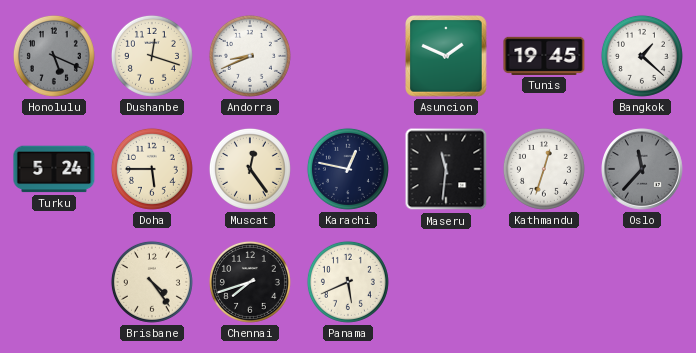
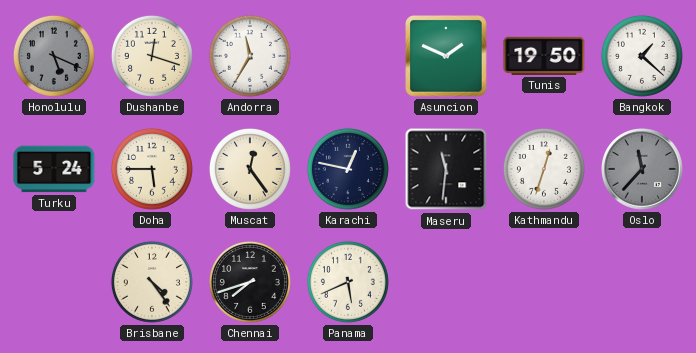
Andorra: 8:41 -> 11:35
Tunis: 19:45 -> 19:50
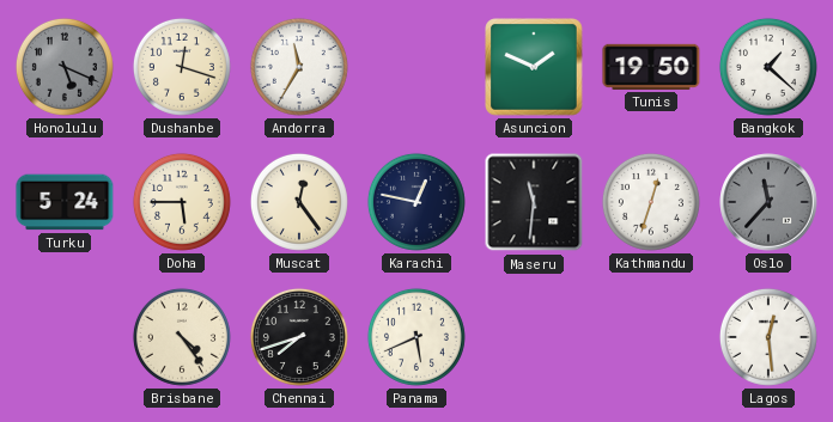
Lagos: none -> 12:29
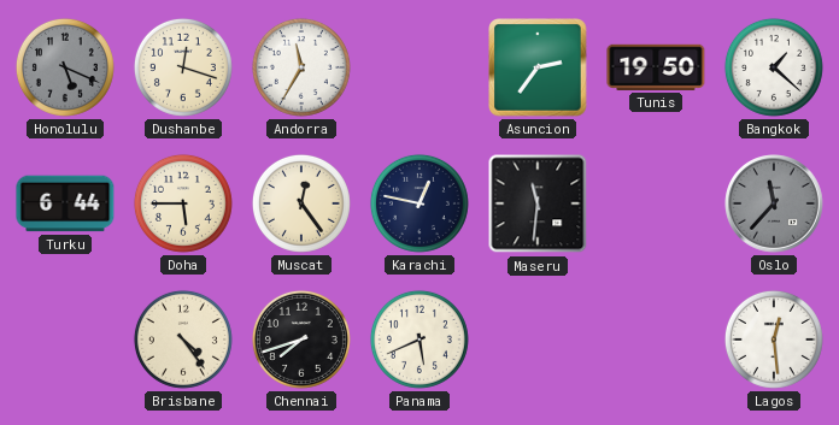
Asuncion: 1:49 -> 2:36
Turku: 5:24 -> 6:44
Kathmandu: 12:33 -> none
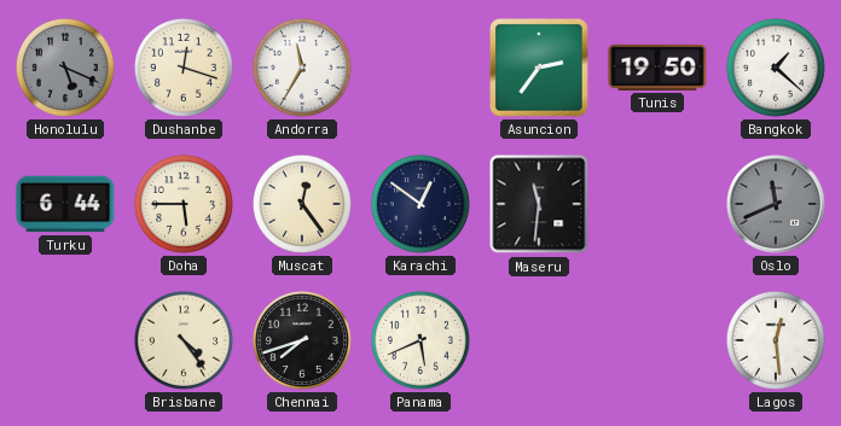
Karachi: 12:47 -> 12:51
Oslo: 11:37 -> 11:41
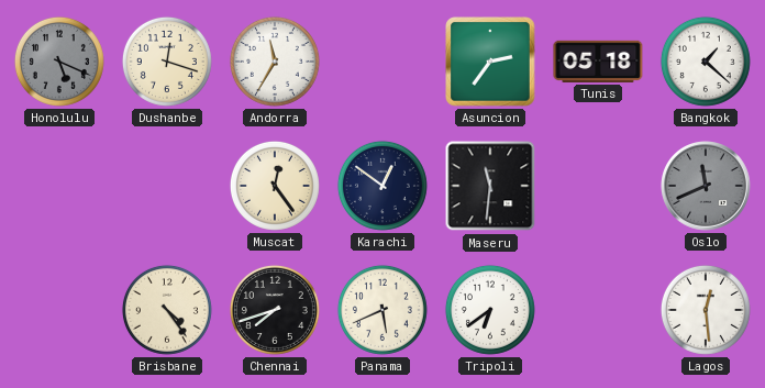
Tunis: 19:50 -> 05:18
Turku: 6:44 -> none
Doha: 5:45 -> none
Tripoli: none -> 6:39
